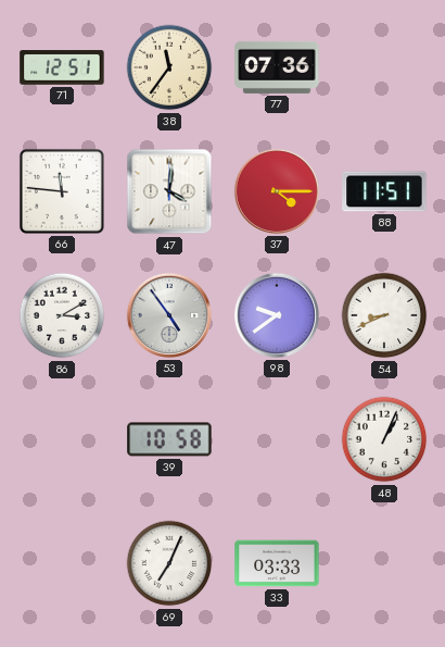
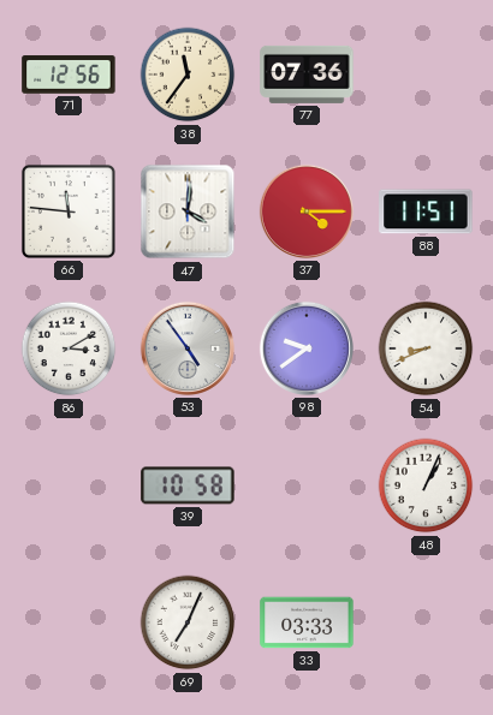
71: 12:51 -> 12:56
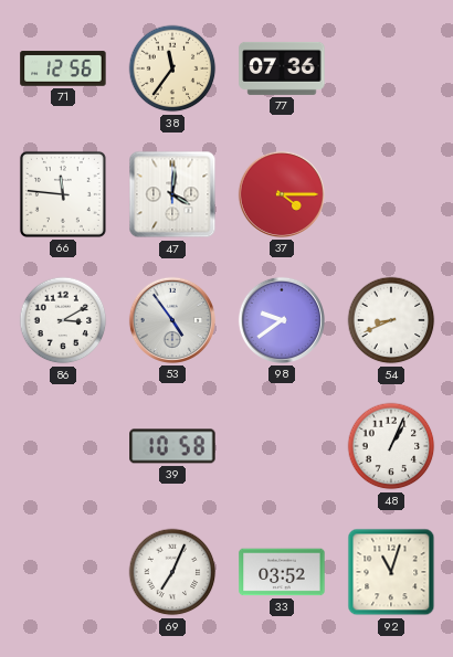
88: 11:51 -> none
33: 03:33 -> 03:52
92: none -> 11:03
